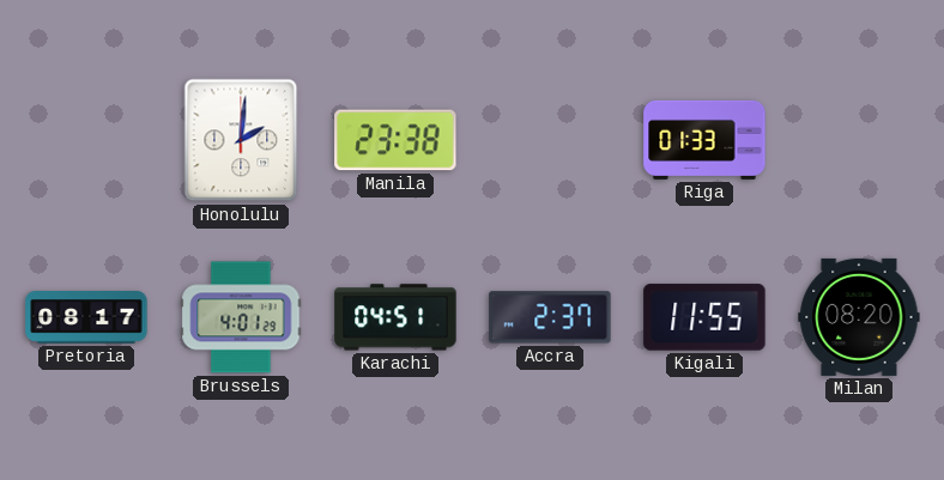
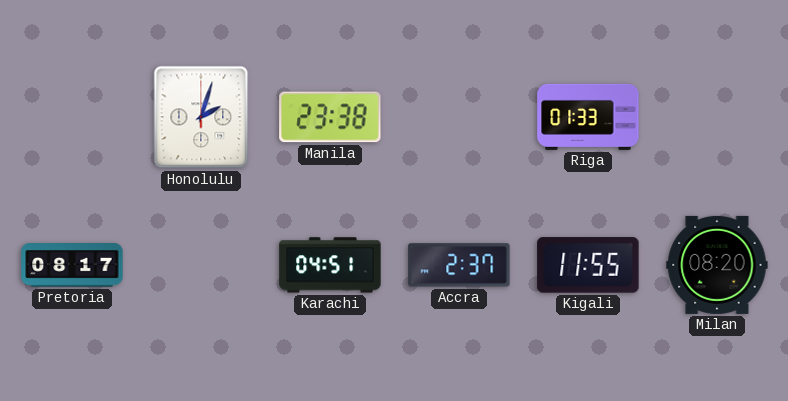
Honolulu: 2:01 -> 2:03
Brussels: 4:01 -> none
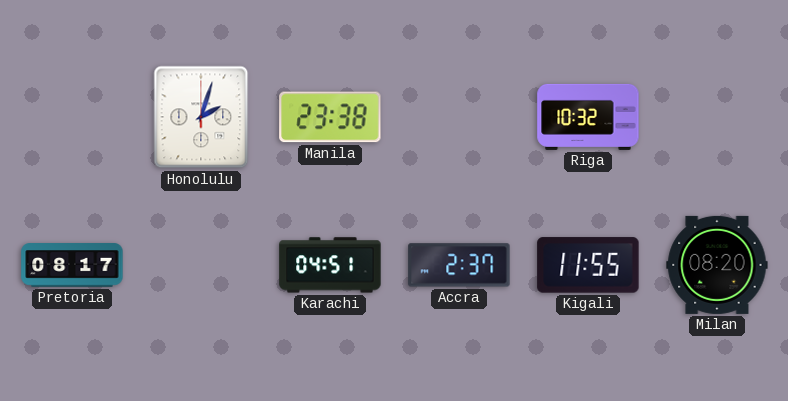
Riga: 01:33 -> 10:32
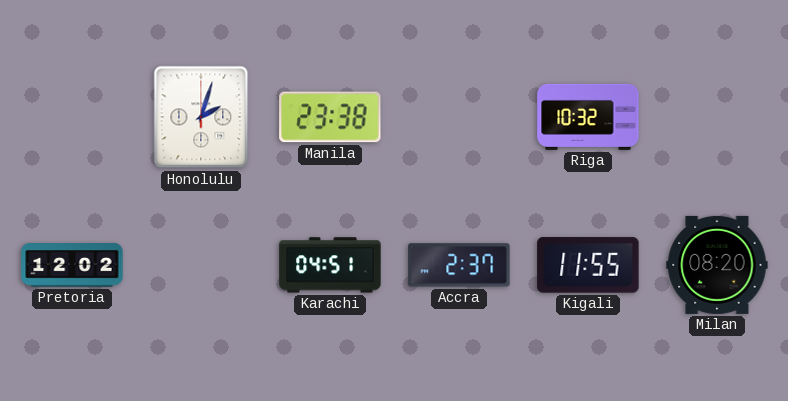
Pretoria: 08:17 -> 12:02
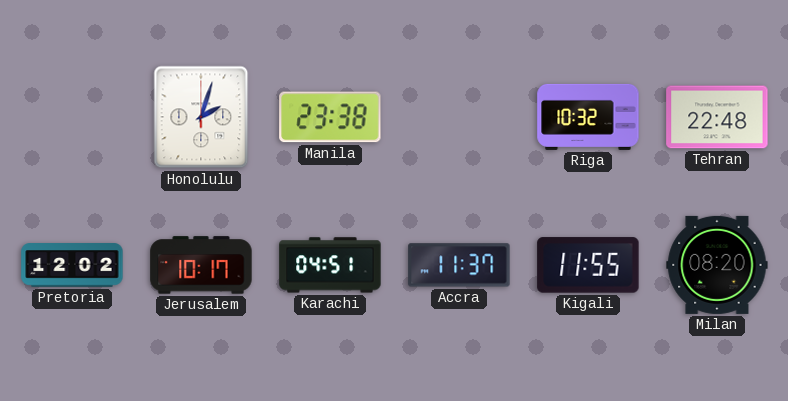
Tehran: none -> 22:48
Jerusalem: none -> 10:17
Accra: 2:37 -> 11:37
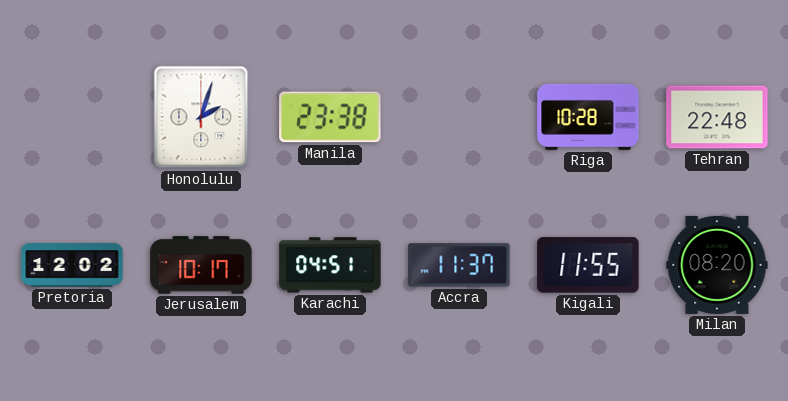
Riga: 10:32 -> 10:28
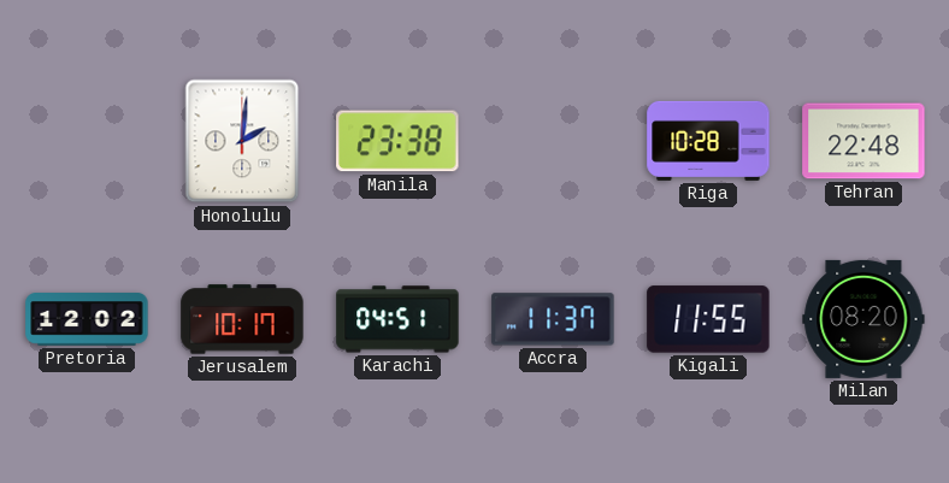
Honolulu: 2:03 -> 2:01
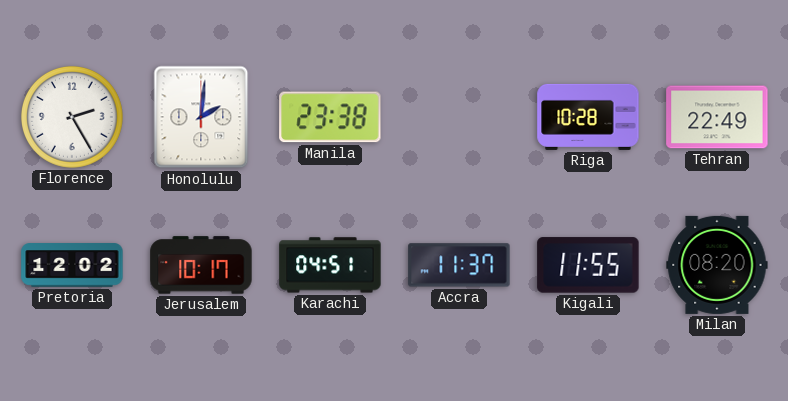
Florence: none -> 2:25
Tehran: 22:48 -> 22:49
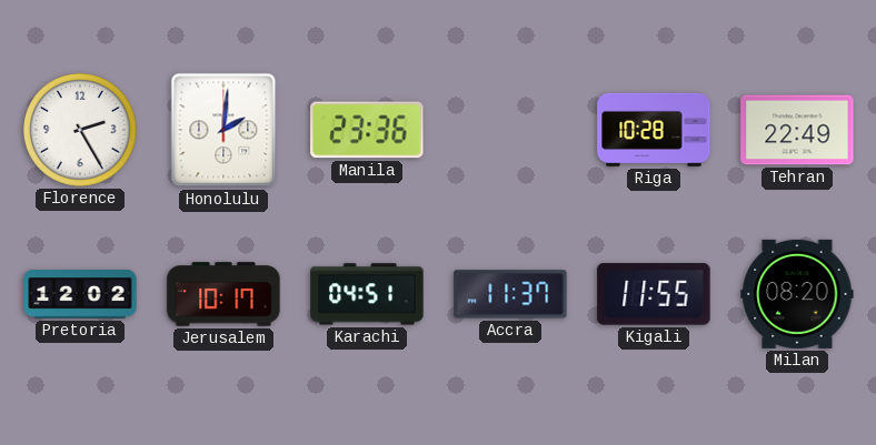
Manila: 23:38 -> 23:36
